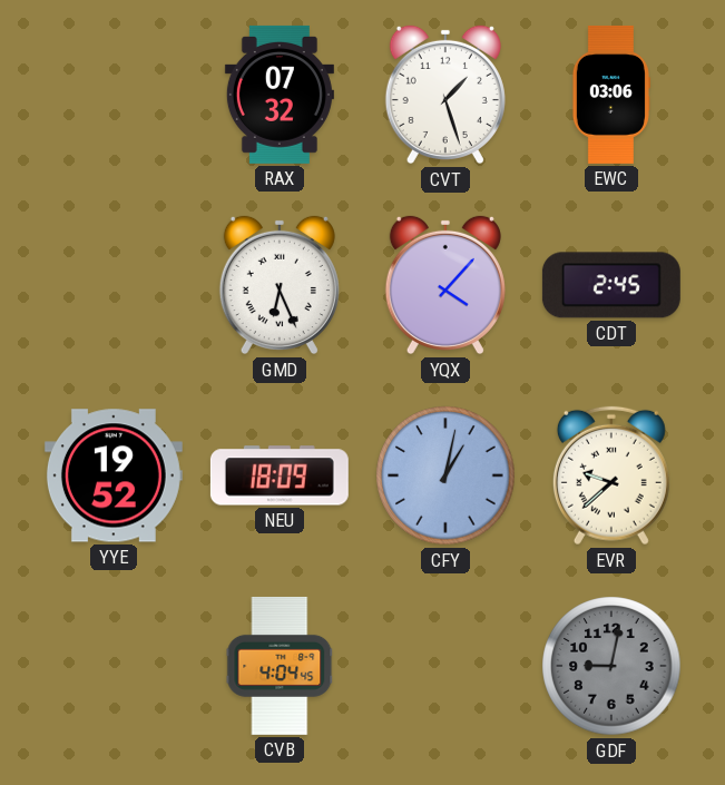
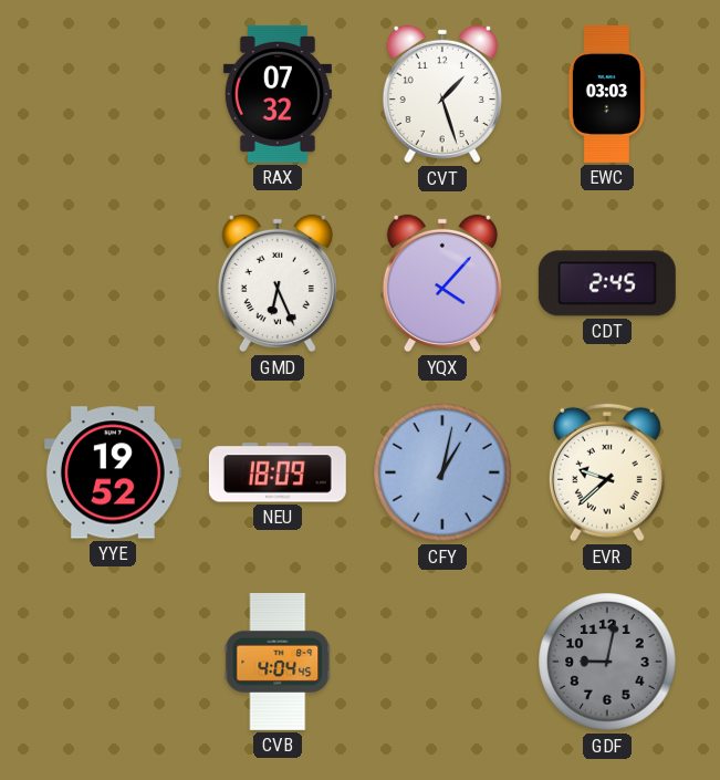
EWC: 03:06 -> 03:03
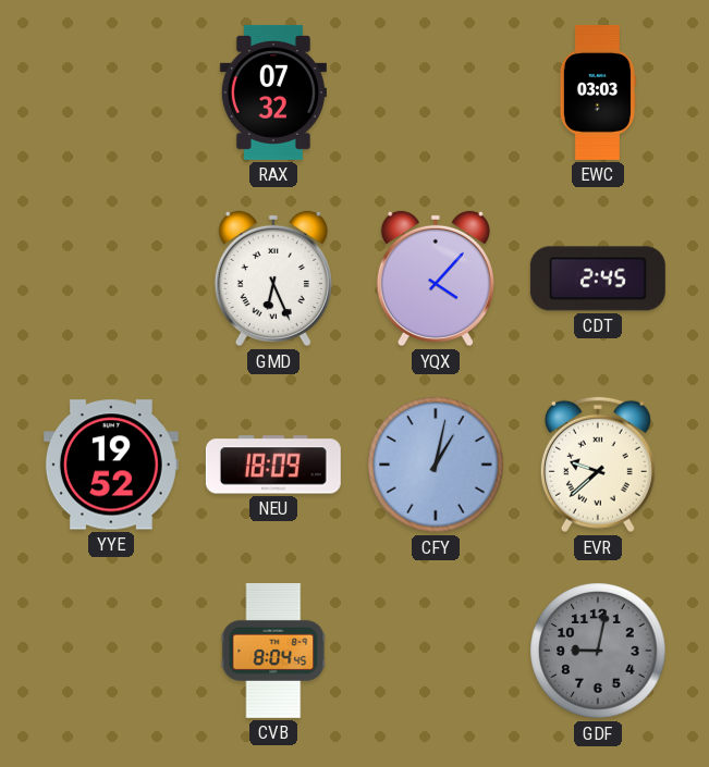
CVT: 1:27 -> none
CVB: 4:04 -> 8:04
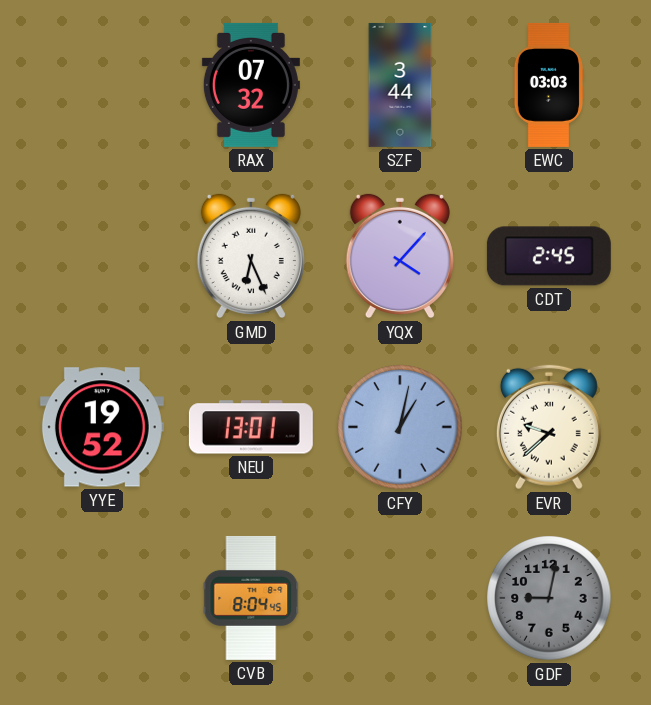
SZF: none -> 3:44
NEU: 18:09 -> 13:01
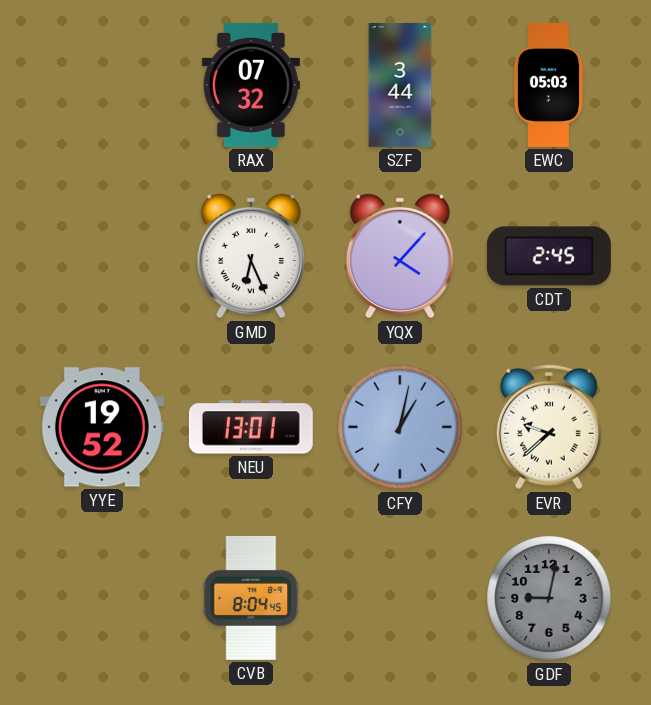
EWC: 03:03 -> 05:03
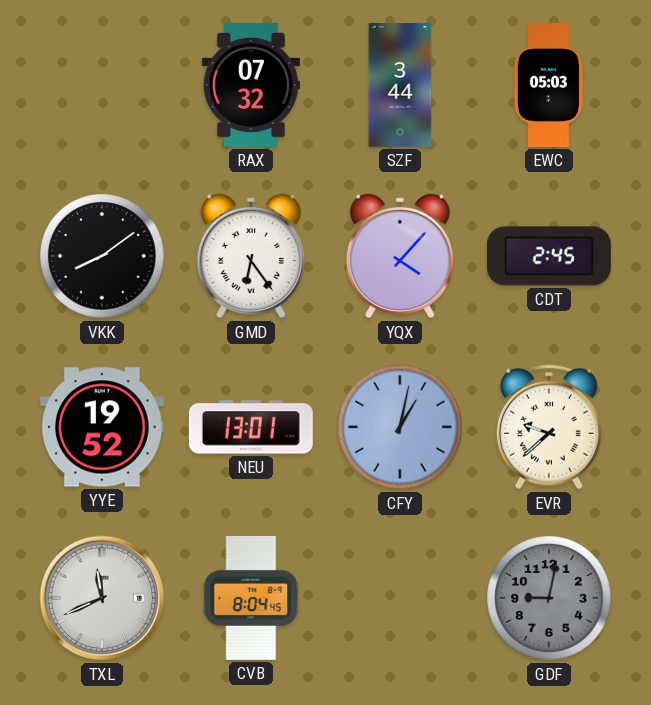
VKK: none -> 8:09
GMD: 6:26 -> 6:24
TXL: none -> 11:41
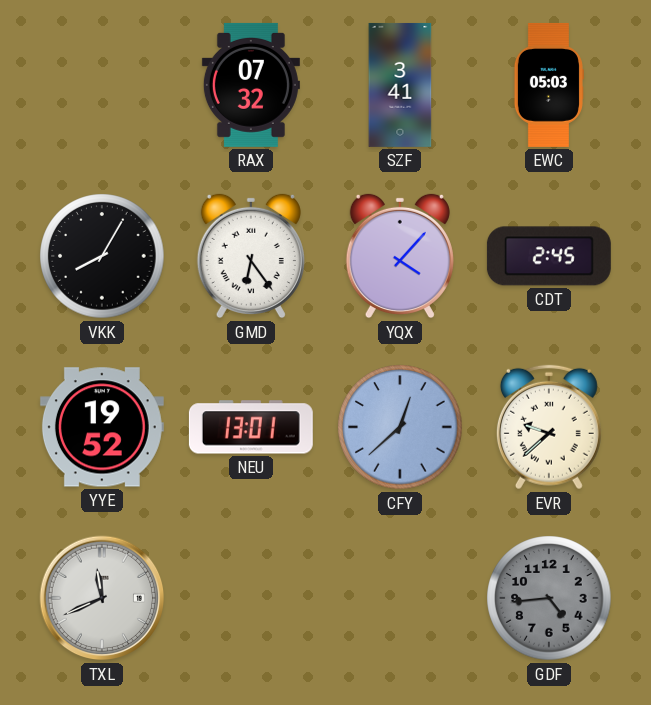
SZF: 3:44 -> 3:41
VKK: 8:09 -> 8:05
CFY: 1:02 -> 12:38
CVB: 8:04 -> none
GDF: 9:02 -> 4:44
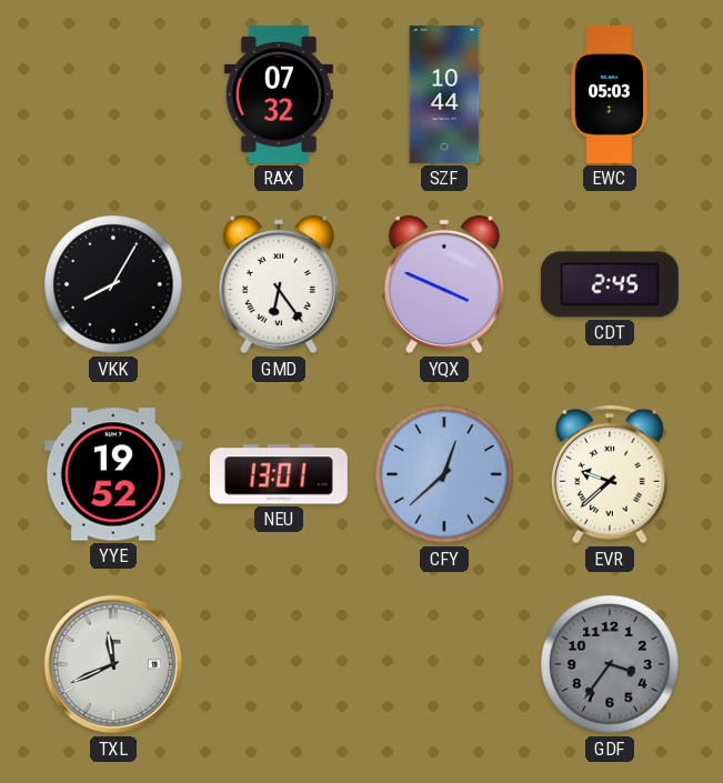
SZF: 3:41 -> 10:44
YQX: 4:07 -> 3:49
GDF: 4:44 -> 3:36
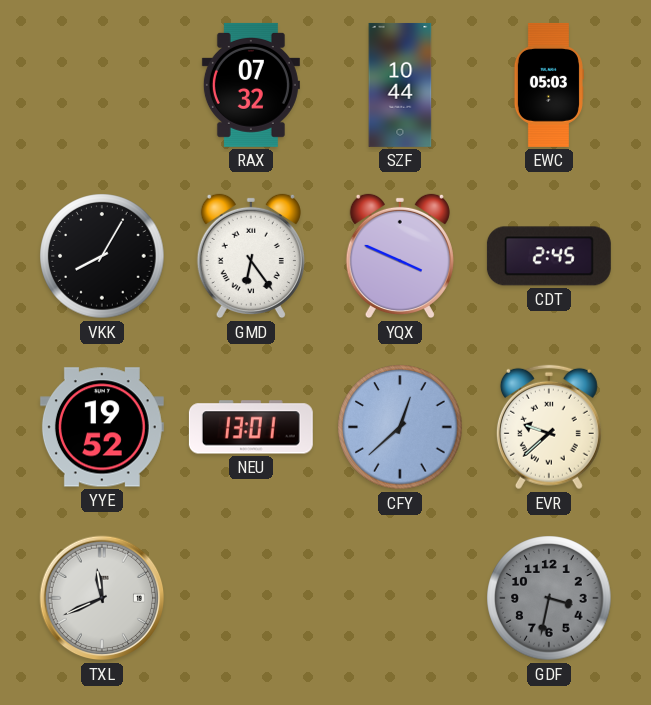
GDF: 3:36 -> 3:32
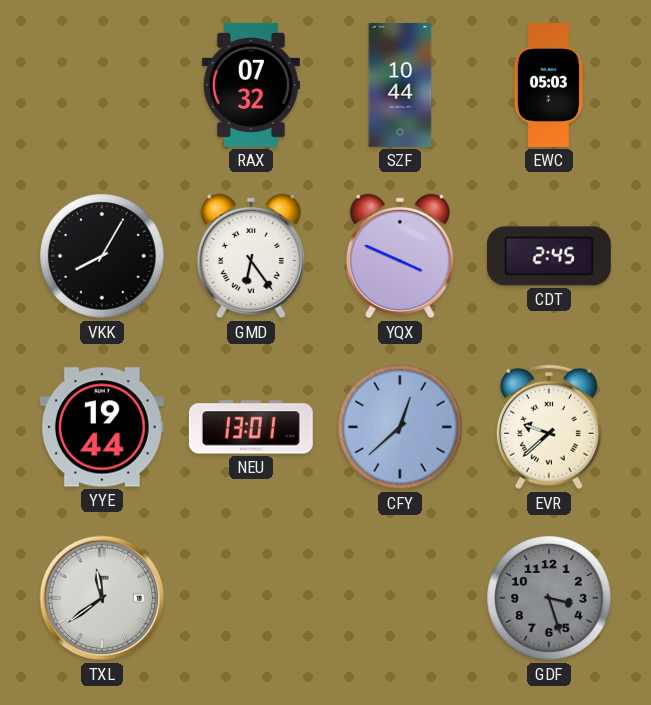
YYE: 19:52 -> 19:44
TXL: 11:41 -> 11:39
GDF: 3:32 -> 3:27
